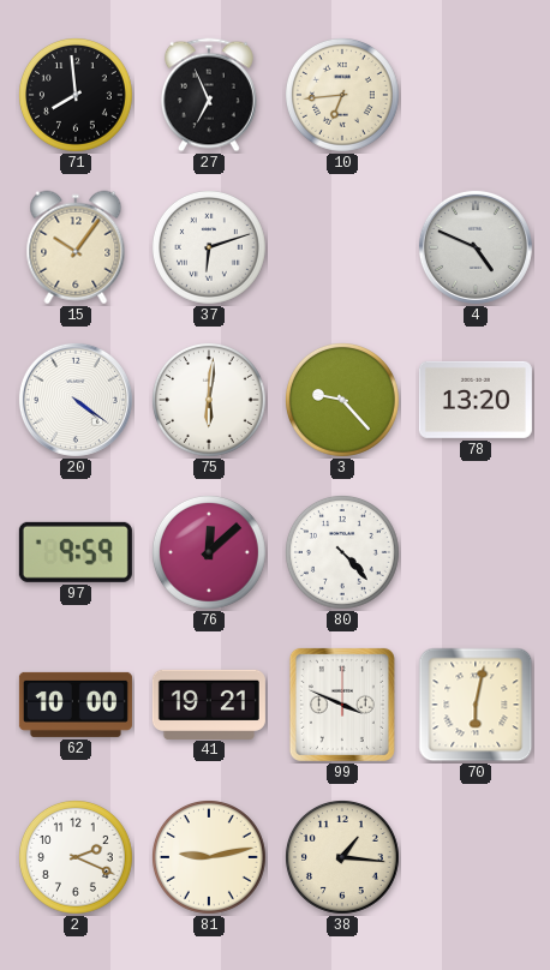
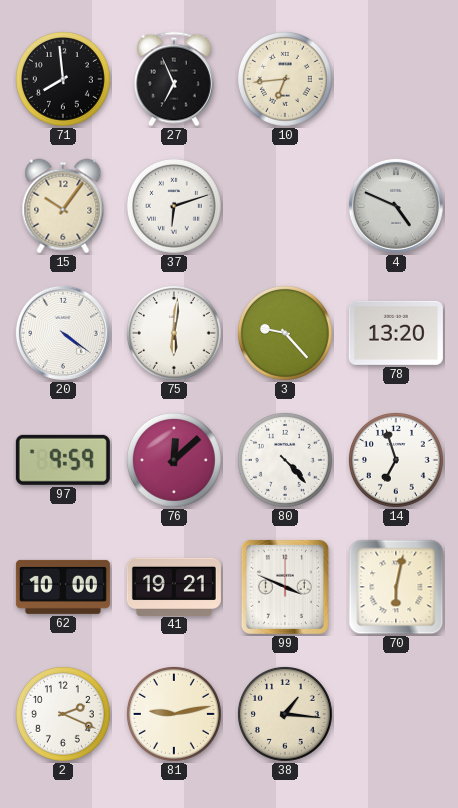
14: none -> 6:57
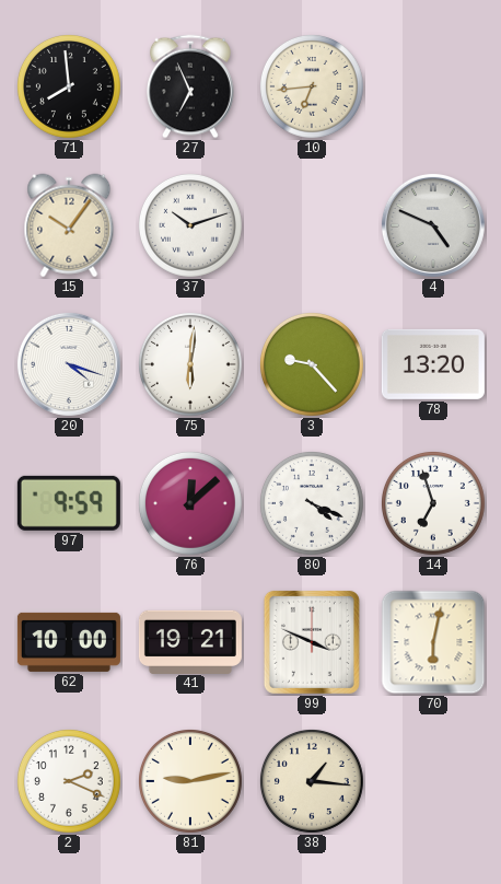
37: 6:12 -> 10:12
20: 4:21 -> 4:18
80: 4:23 -> 4:19
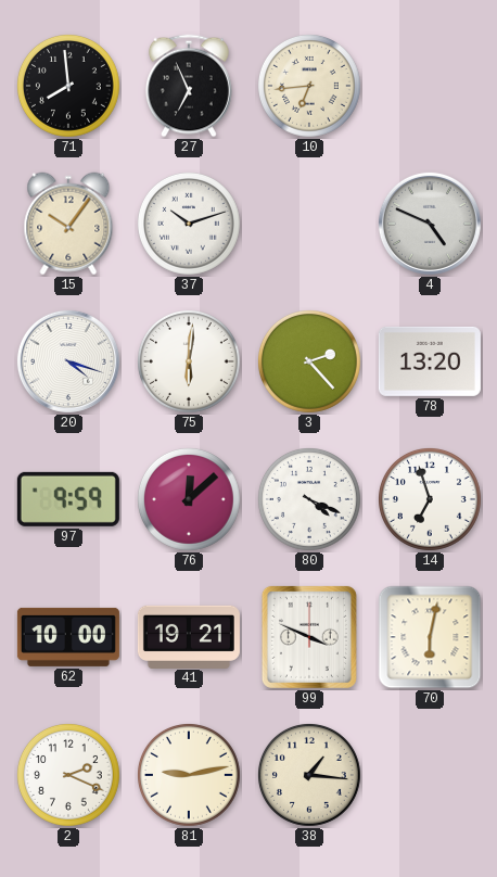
3: 9:23 -> 2:23
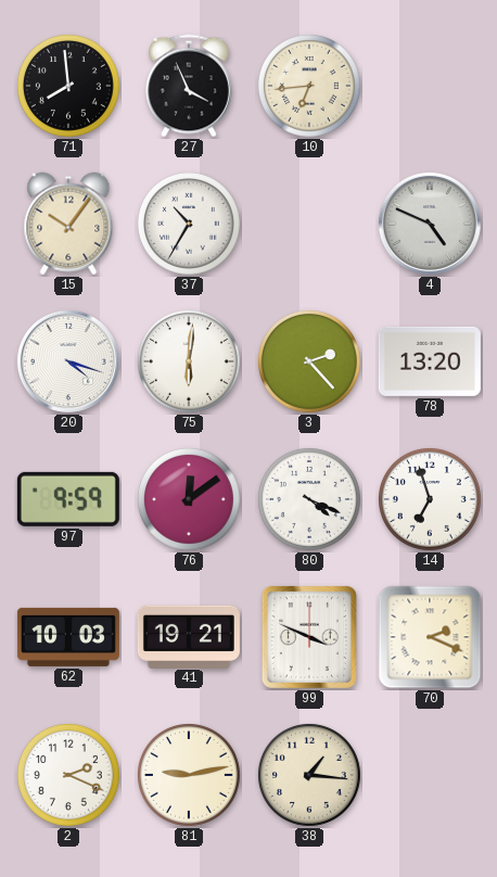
27: 6:56 -> 3:56
37: 10:12 -> 10:35
76: 12:08 -> 12:09
62: 10:00 -> 10:03
70: 6:02 -> 2:19
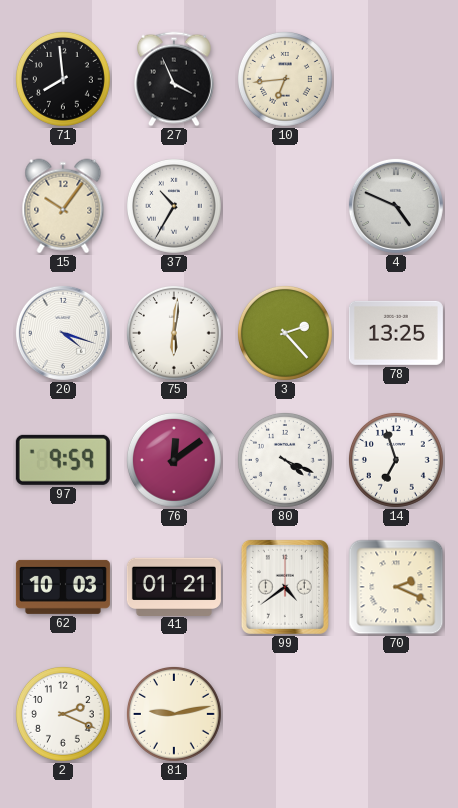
78: 13:20 -> 13:25
41: 19:21 -> 01:21
99: 3:49 -> 4:39
38: 1:16 -> none
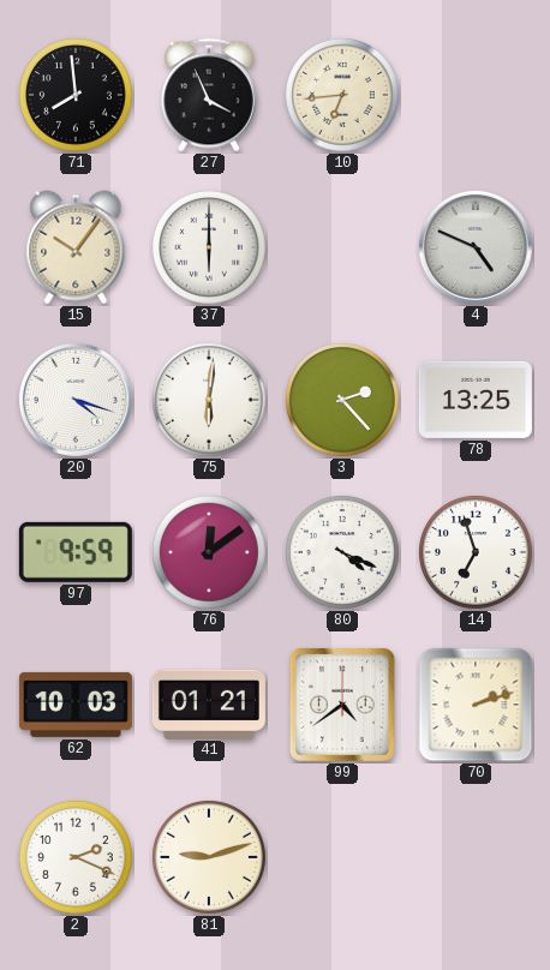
37: 10:35 -> 6:00
70: 2:19 -> 2:12
81: 9:13 -> 9:12
